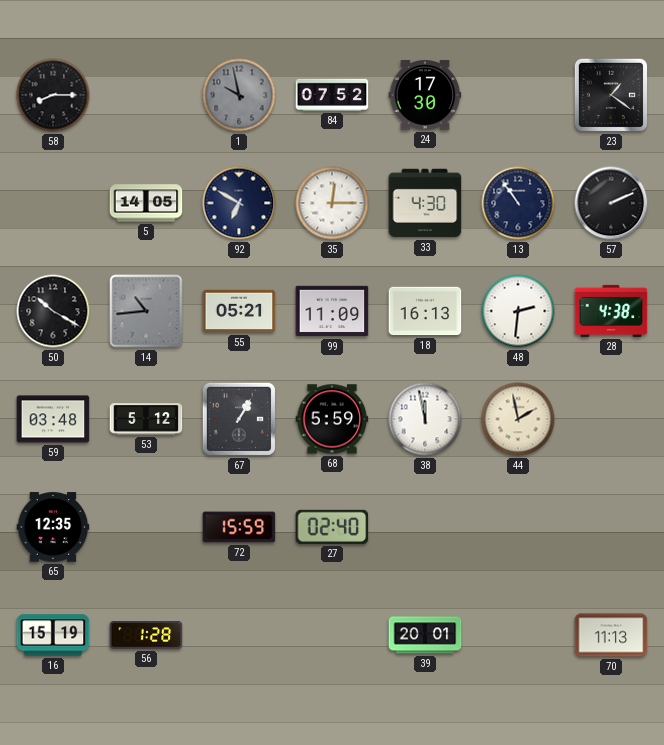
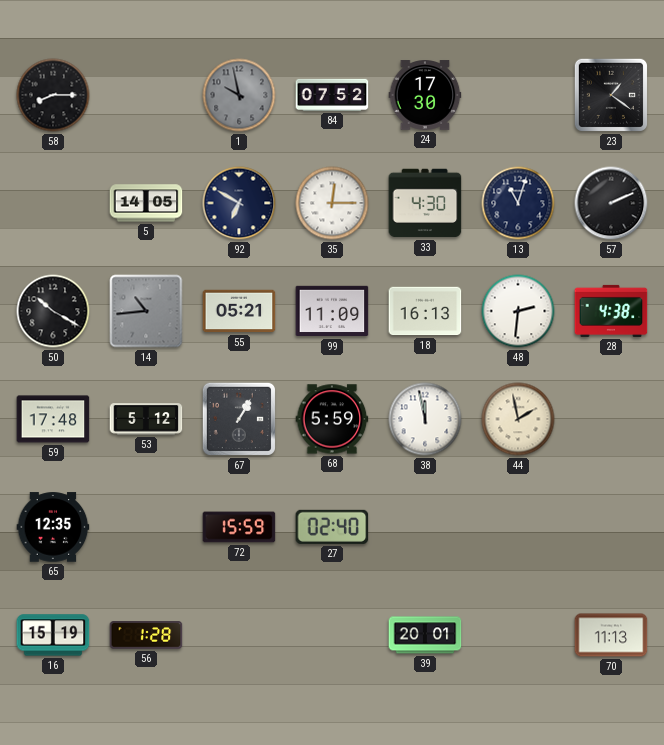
13: 10:54 -> 11:03
59: 03:48 -> 17:48
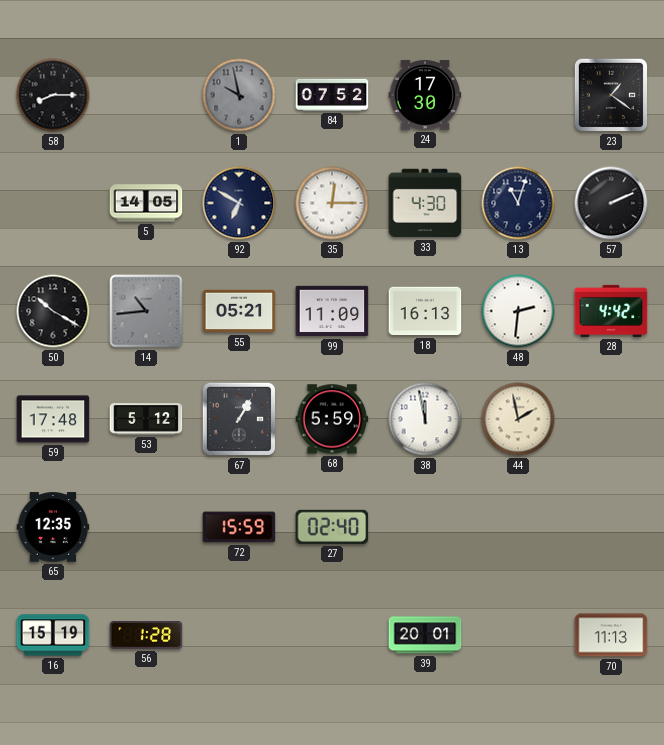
28: 4:38 -> 4:42
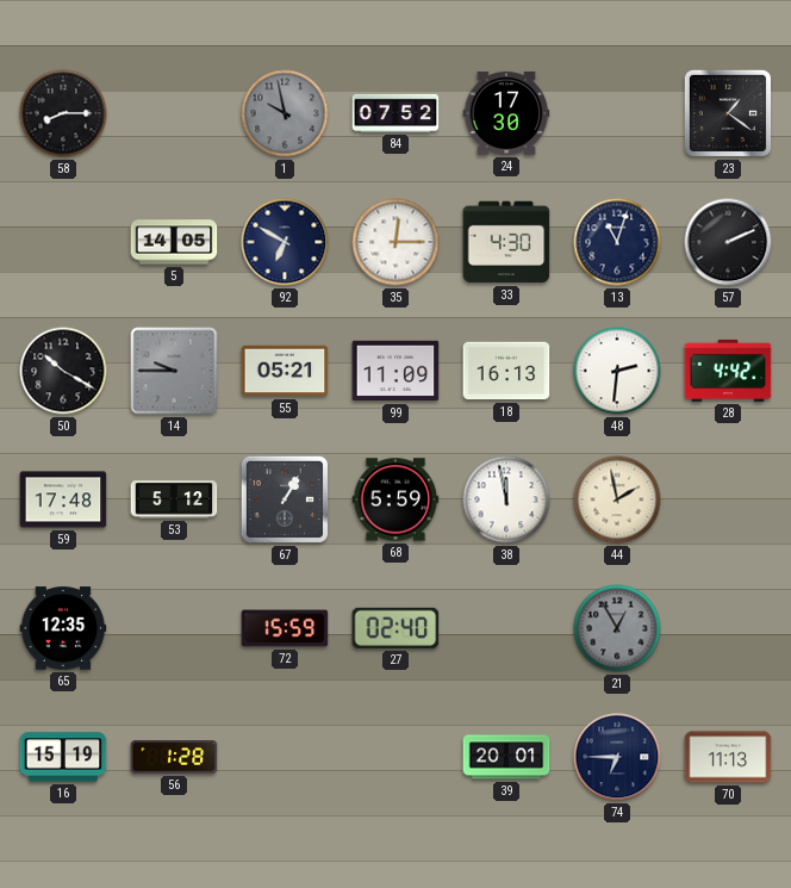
14: 10:44 -> 9:45
21: none -> 12:55
74: none -> 6:45
